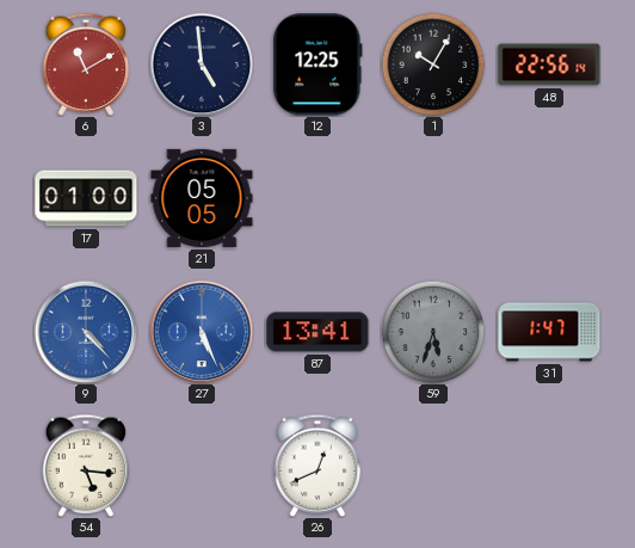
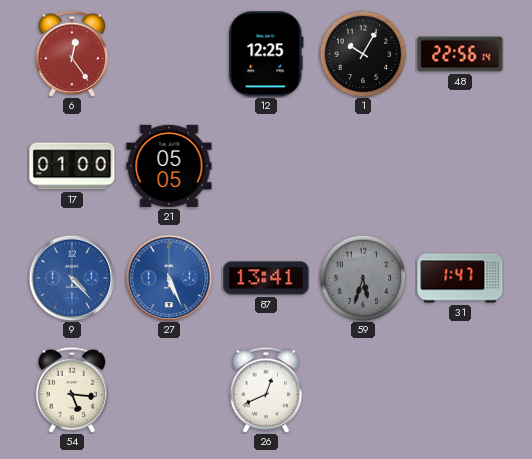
6: 11:10 -> 12:24
3: 4:59 -> none
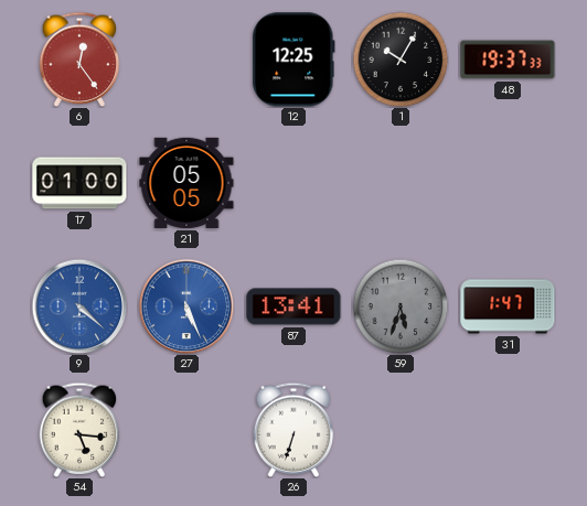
48: 22:56 -> 19:37
9: 4:23 -> 4:22
26: 12:41 -> 6:33
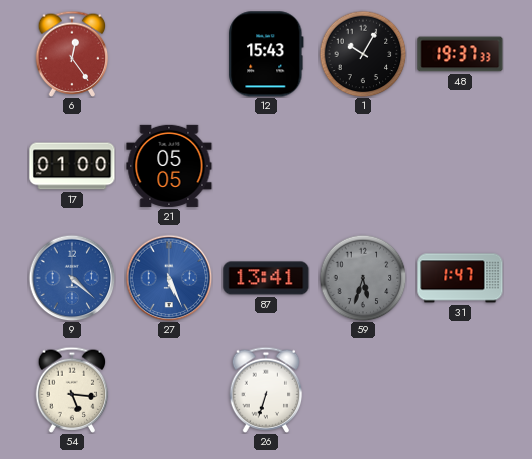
12: 12:25 -> 15:43
